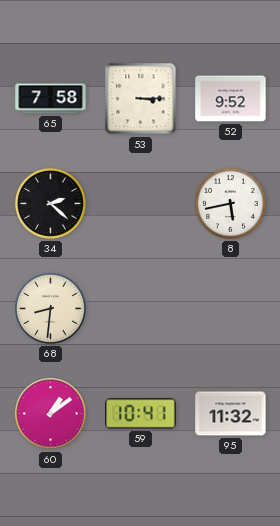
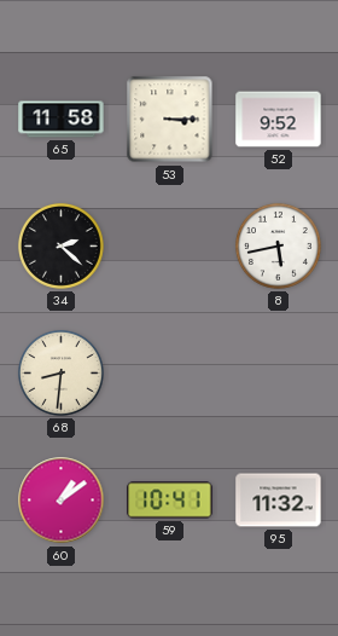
65: 7:58 -> 11:58
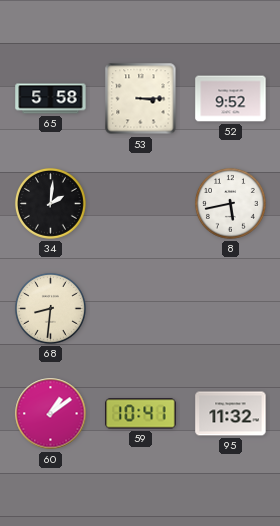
65: 11:58 -> 5:58
34: 2:22 -> 2:01
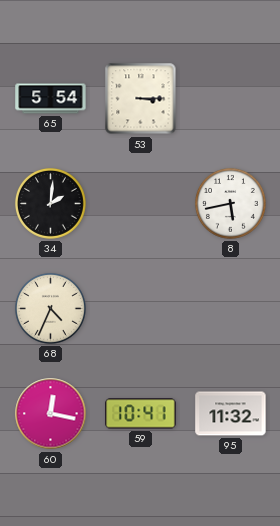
65: 5:58 -> 5:54
52: 9:52 -> none
68: 8:31 -> 4:34
60: 1:09 -> 12:17
